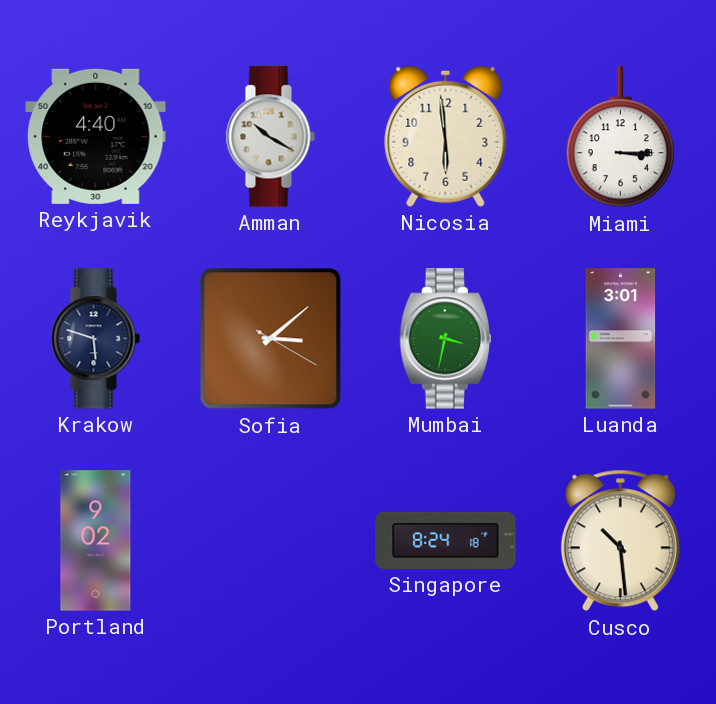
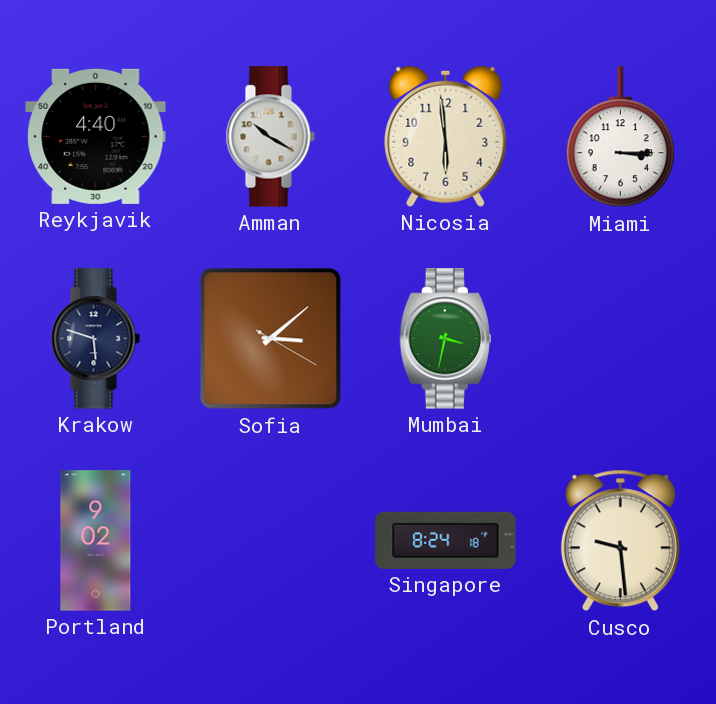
Luanda: 3:01 -> none
Cusco: 10:29 -> 9:29
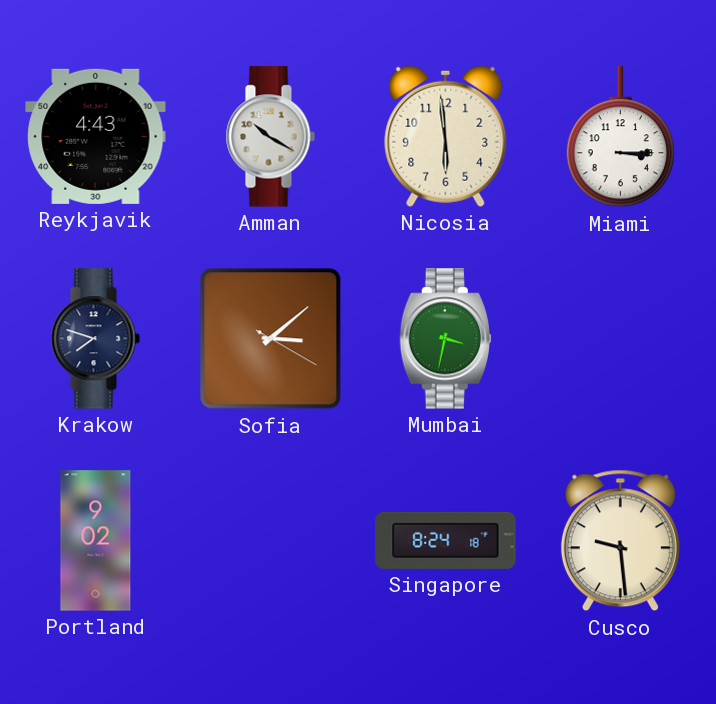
Reykjavik: 4:40 -> 4:43
Krakow: 5:48 -> 7:48
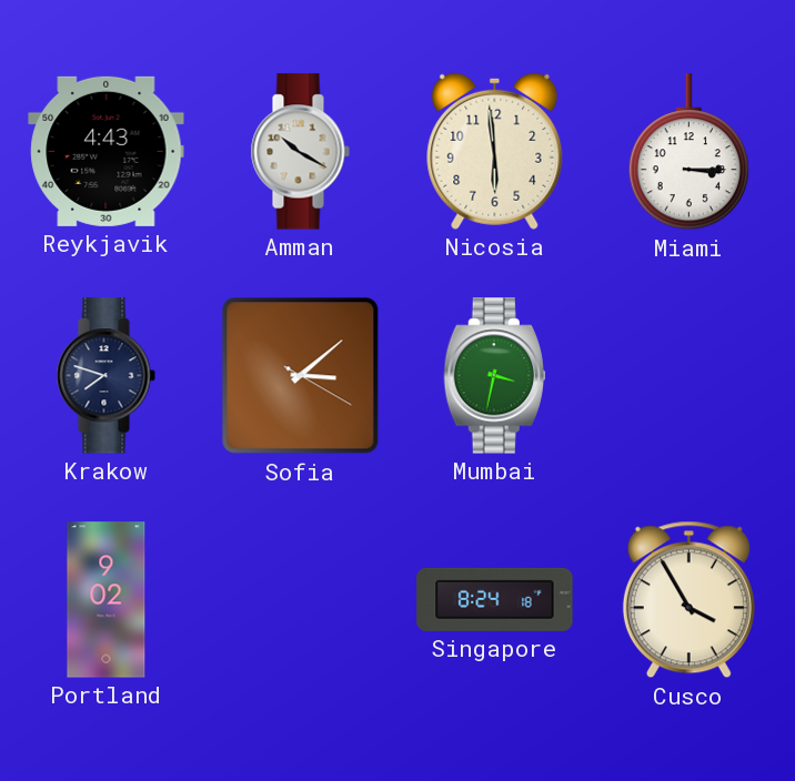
Cusco: 9:29 -> 3:55
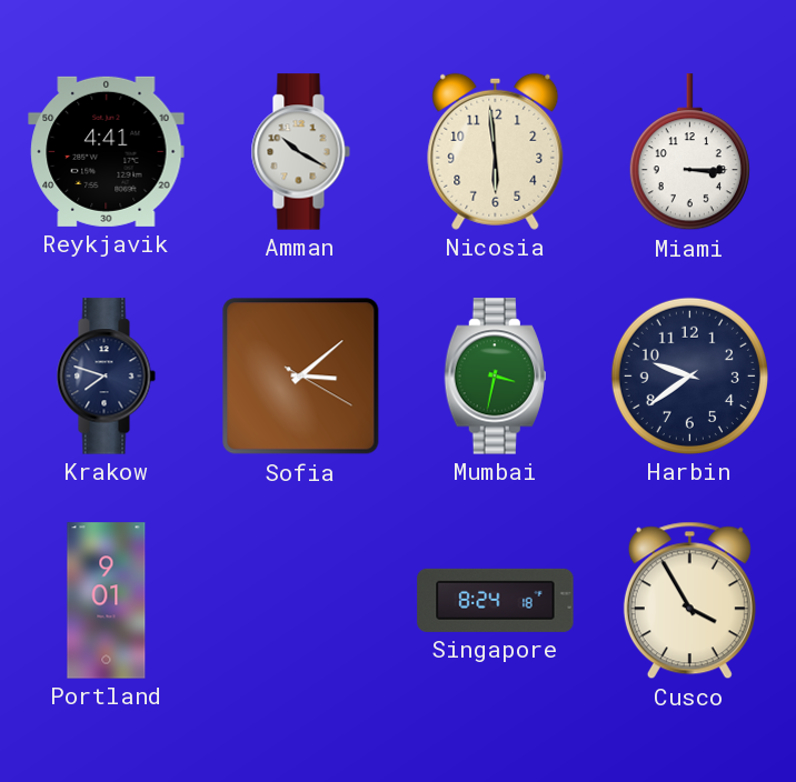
Reykjavik: 4:43 -> 4:41
Harbin: none -> 9:39
Portland: 9:02 -> 9:01
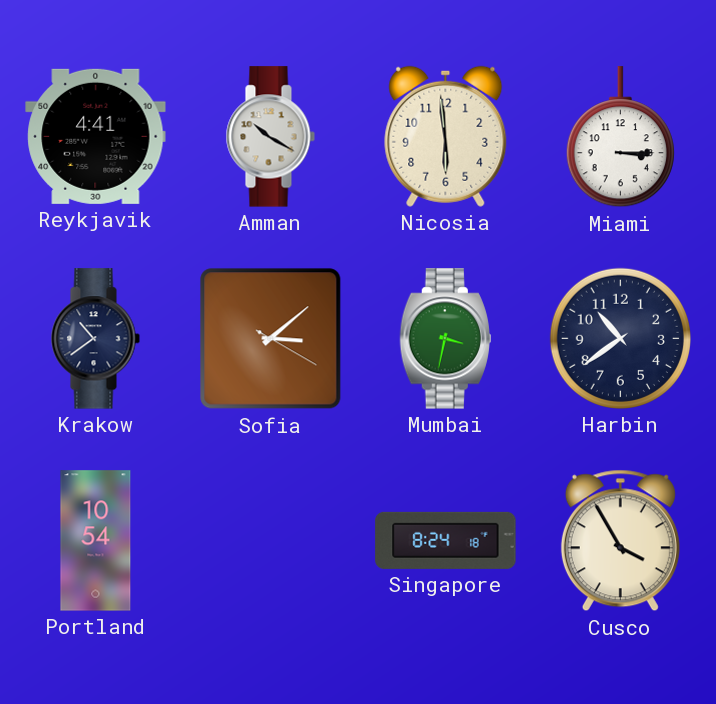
Krakow: 7:48 -> 10:39
Harbin: 9:39 -> 10:39
Portland: 9:01 -> 10:54
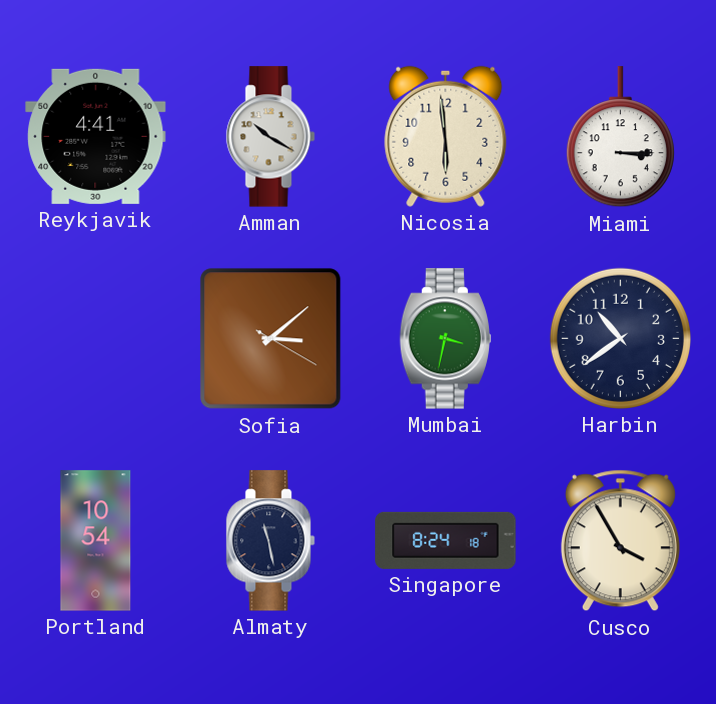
Krakow: 10:39 -> none
Almaty: none -> 11:28
